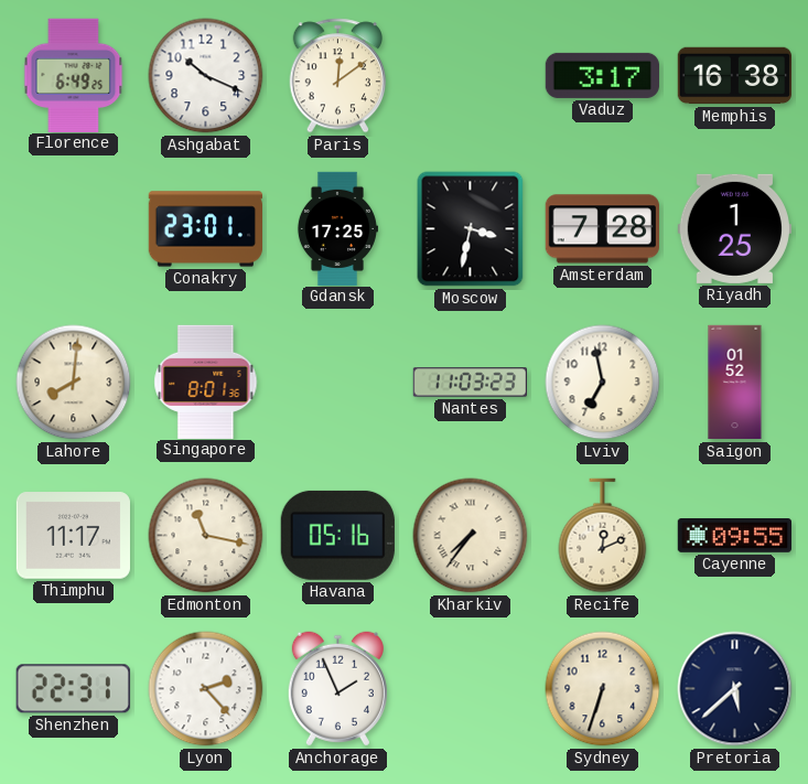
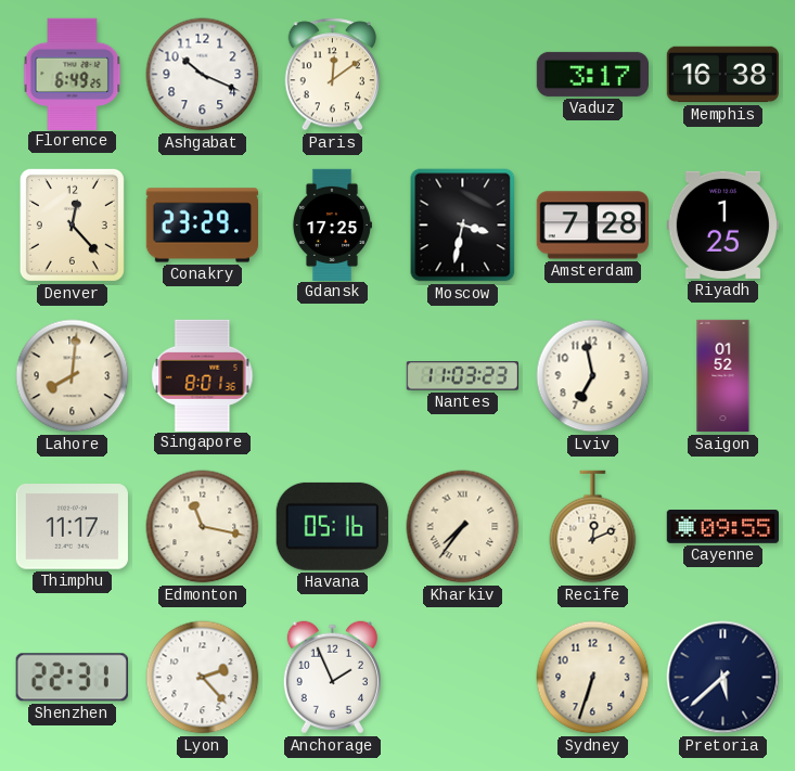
Denver: none -> 12:23
Conakry: 23:01 -> 23:29
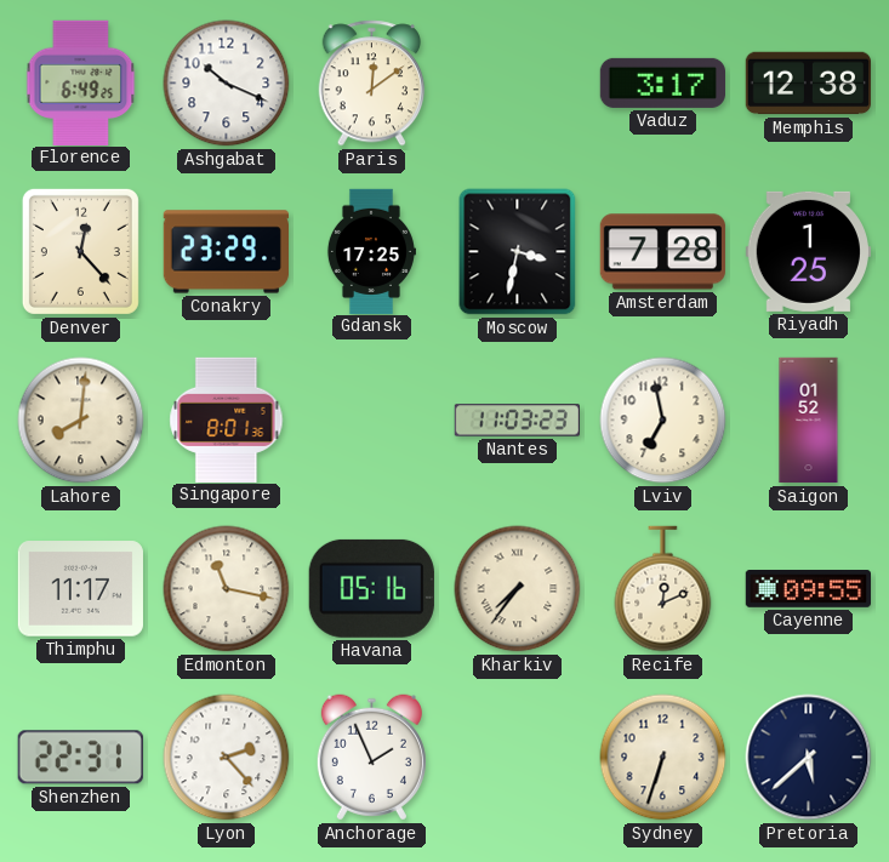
Memphis: 16:38 -> 12:38
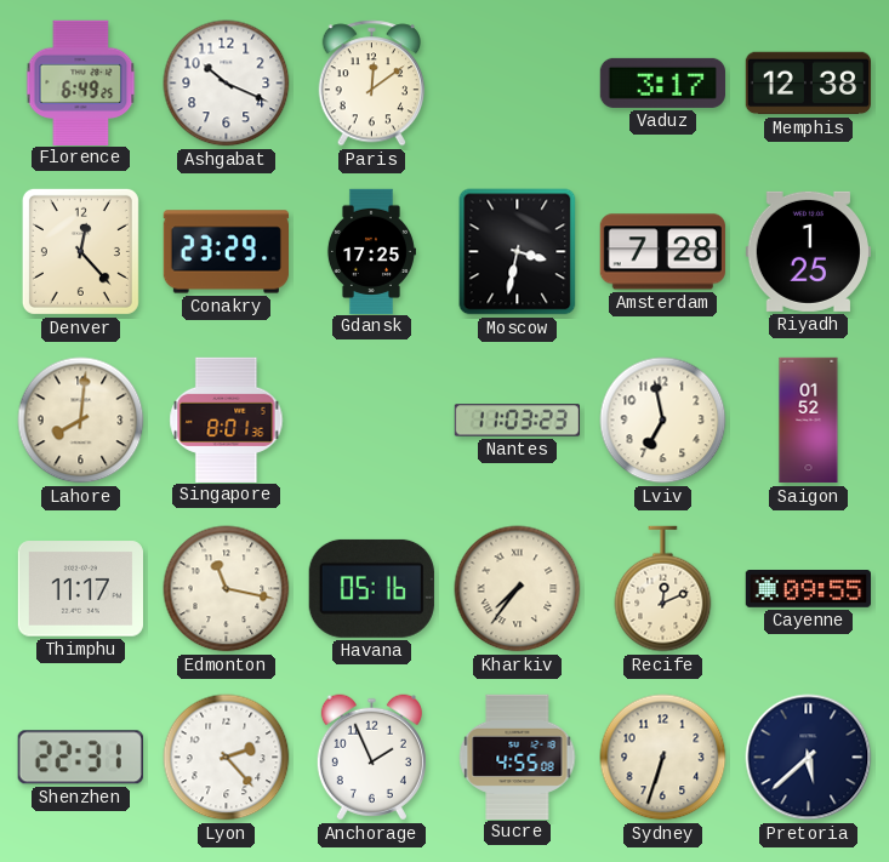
Sucre: none -> 4:55
